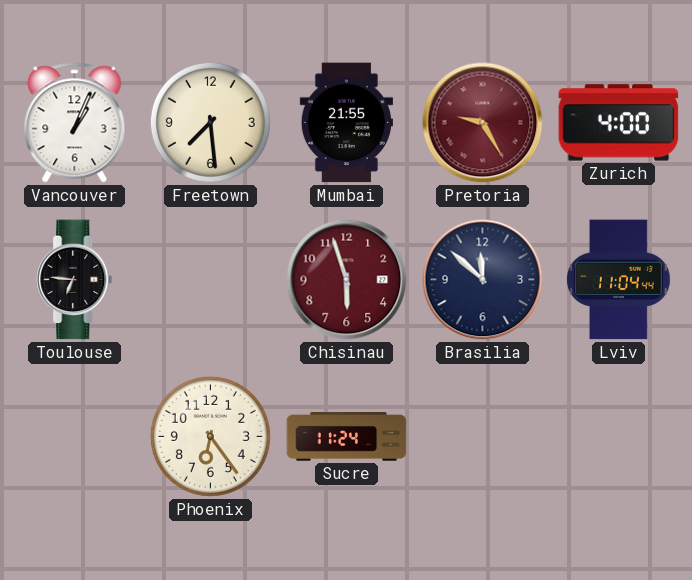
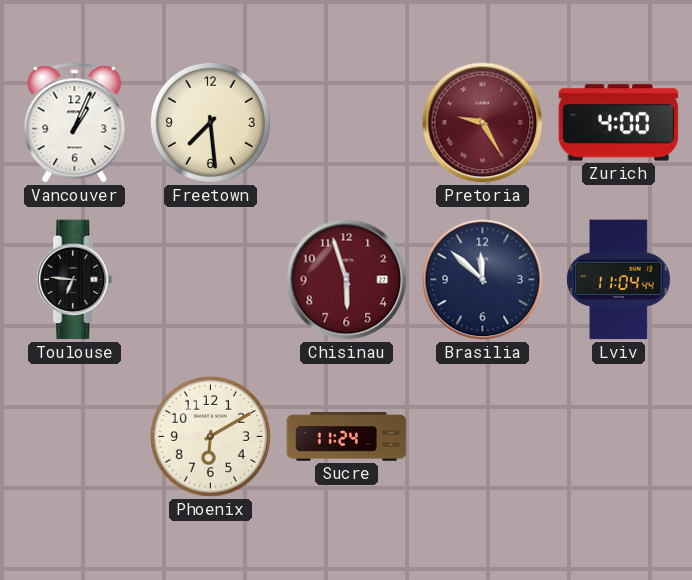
Mumbai: 21:55 -> none
Phoenix: 6:24 -> 6:10
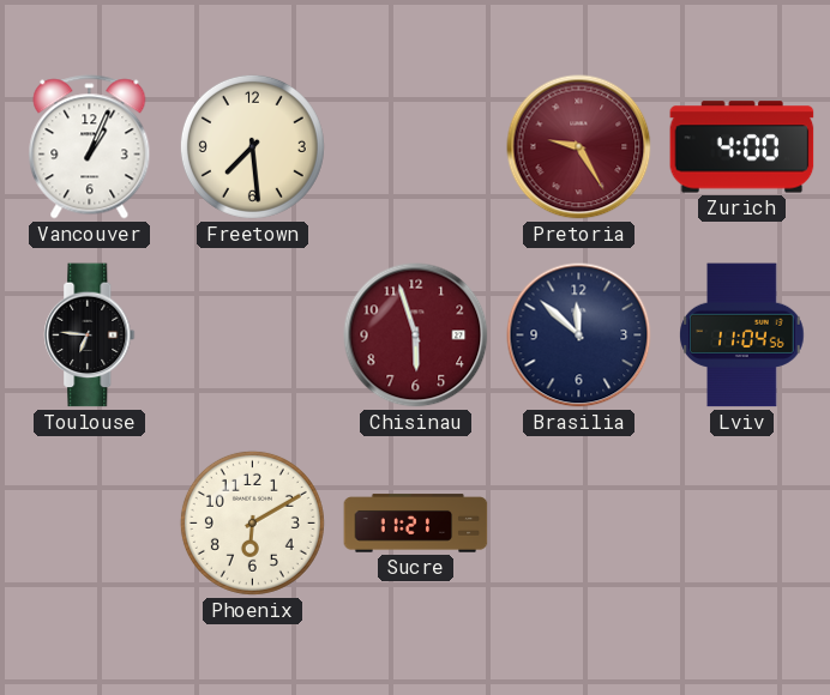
Lviv: 11:04:44 -> 11:04:56
Sucre: 11:24 -> 11:21
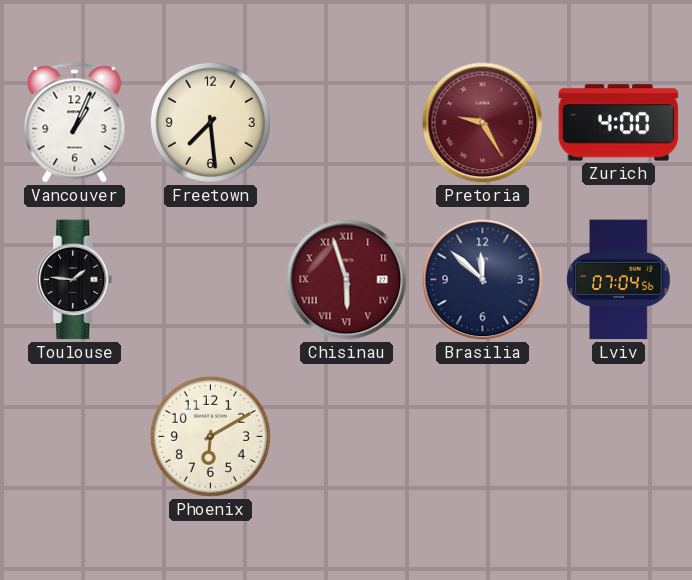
Toulouse: 6:46 -> 1:46
Chisinau numerals: Arabic -> Roman
Lviv: 11:04 -> 07:04
Sucre: 11:21 -> none
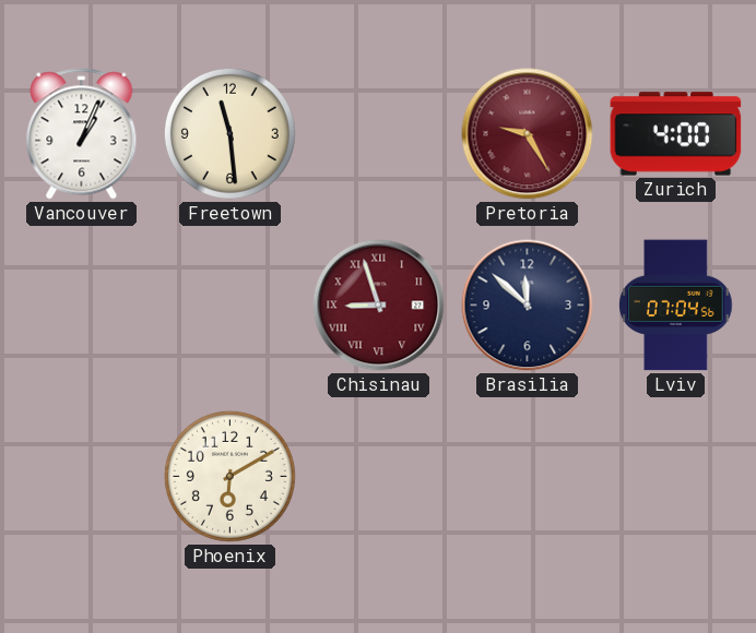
Freetown: 7:29 -> 11:29
Toulouse: 1:46 -> none
Chisinau: 5:57 -> 8:57
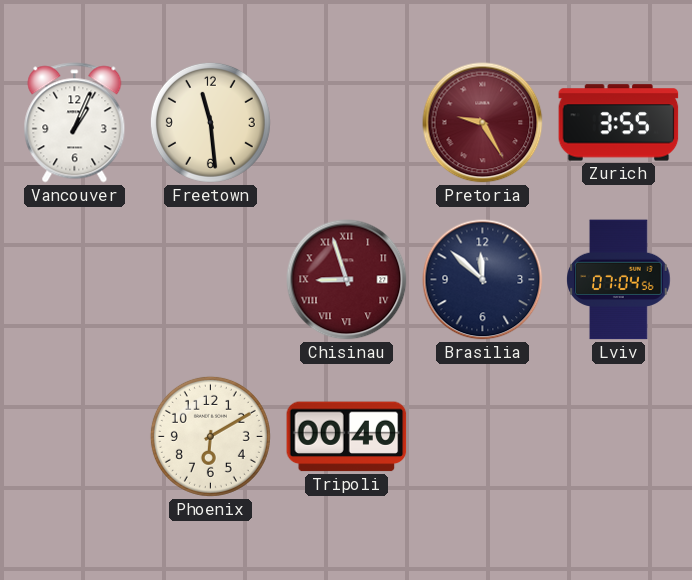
Zurich: 4:00 -> 3:55
Tripoli: none -> 00:40
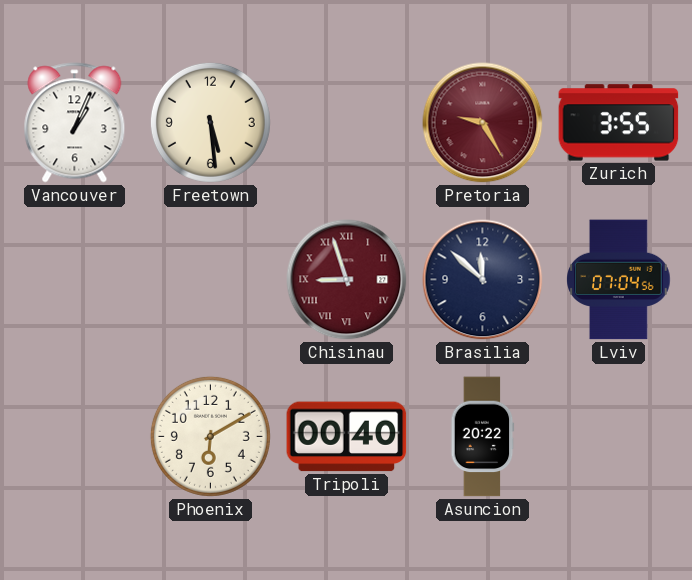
Freetown: 11:29 -> 5:29
Asuncion: none -> 20:22
